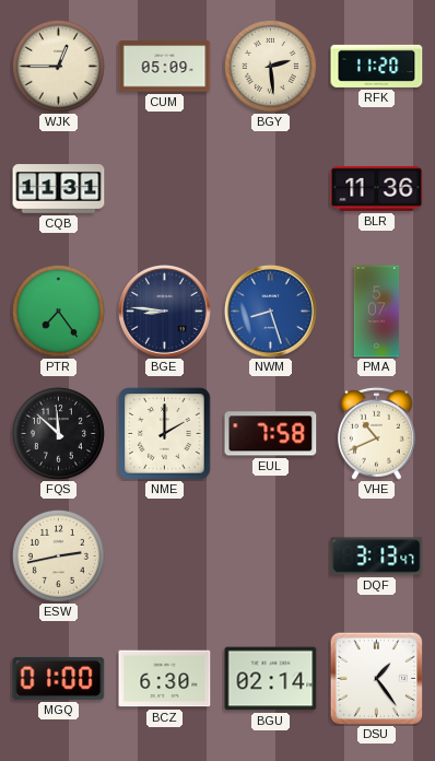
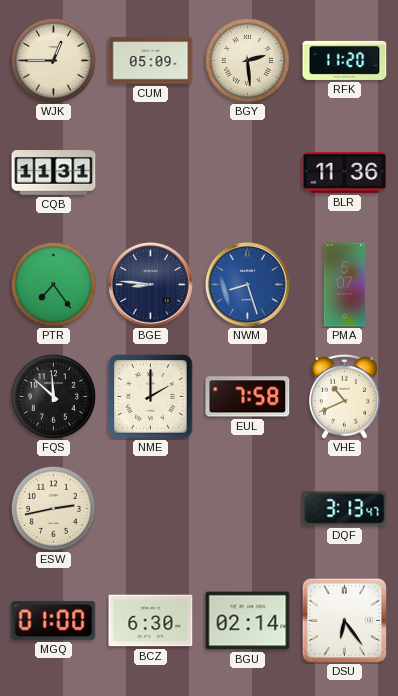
DSU: 1:24 -> 6:24
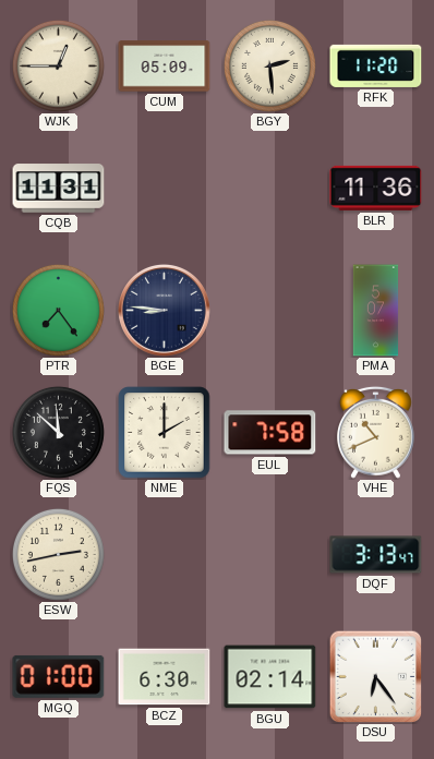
NWM: 8:27 -> none
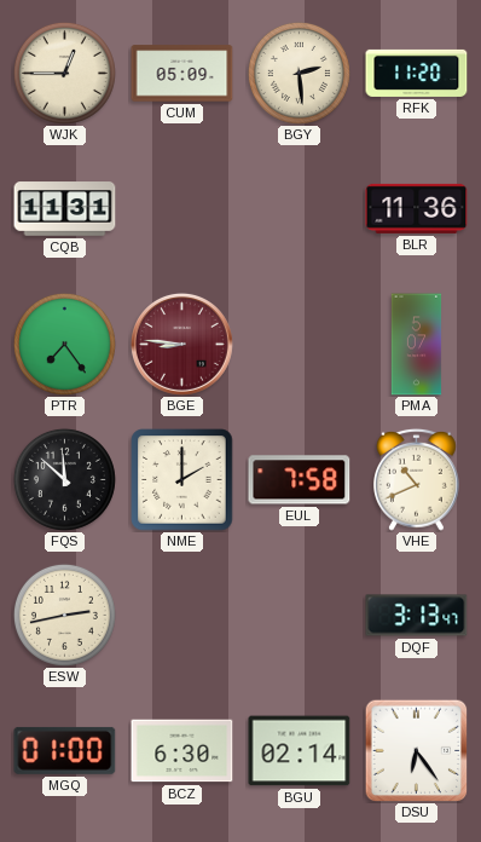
BGE dial: navy -> burgundy
